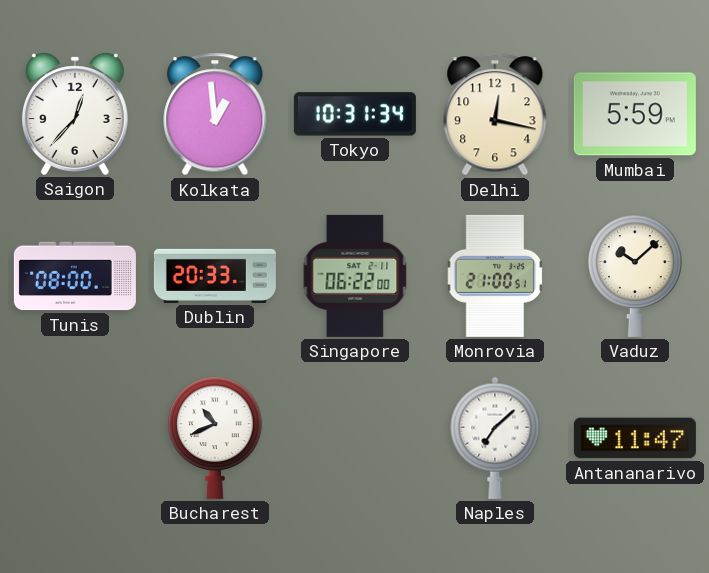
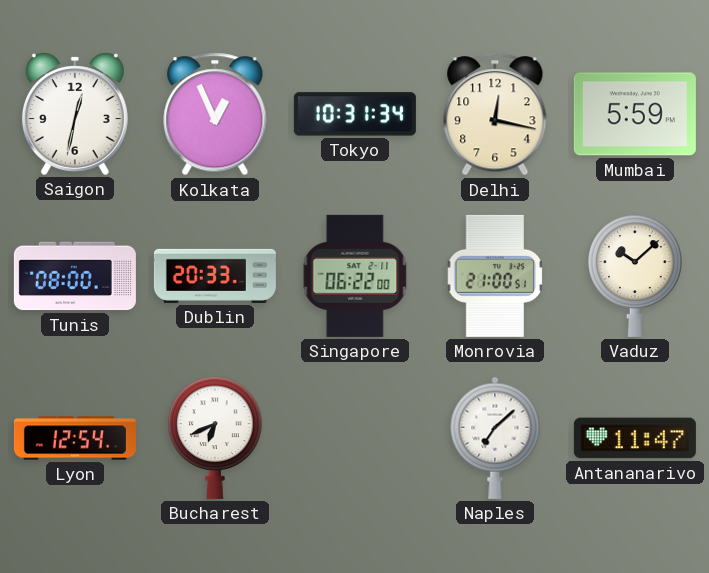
Saigon: 12:37 -> 12:32
Kolkata: 12:59 -> 12:56
Lyon: none -> 12:54
Bucharest: 10:41 -> 6:41
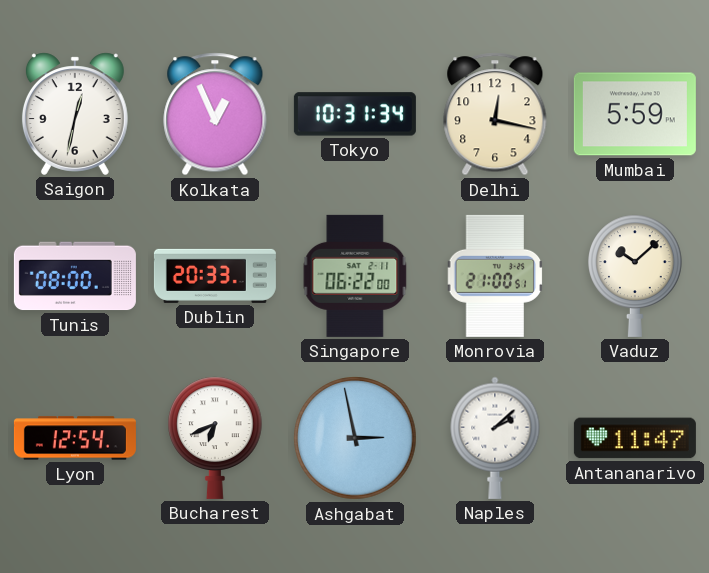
Ashgabat: none -> 2:58
Naples: 7:08 -> 2:08
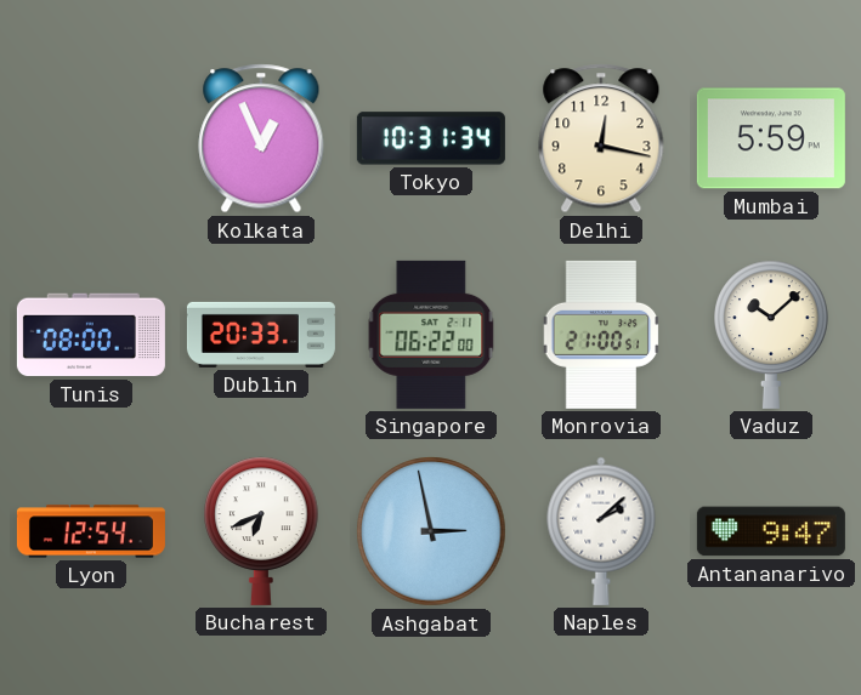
Saigon: 12:32 -> none
Antananarivo: 11:47 -> 9:47
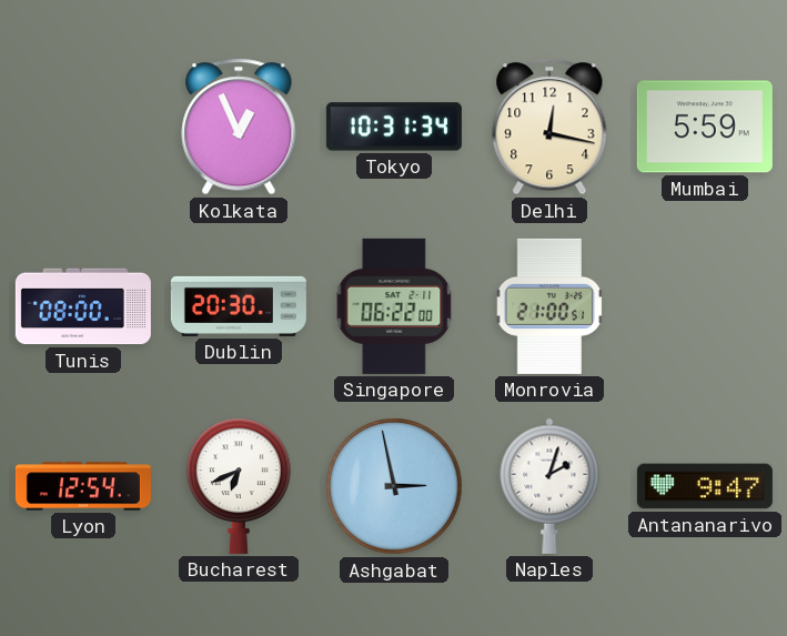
Dublin: 20:33 -> 20:30
Vaduz: 10:08 -> none
Naples: 2:08 -> 2:03
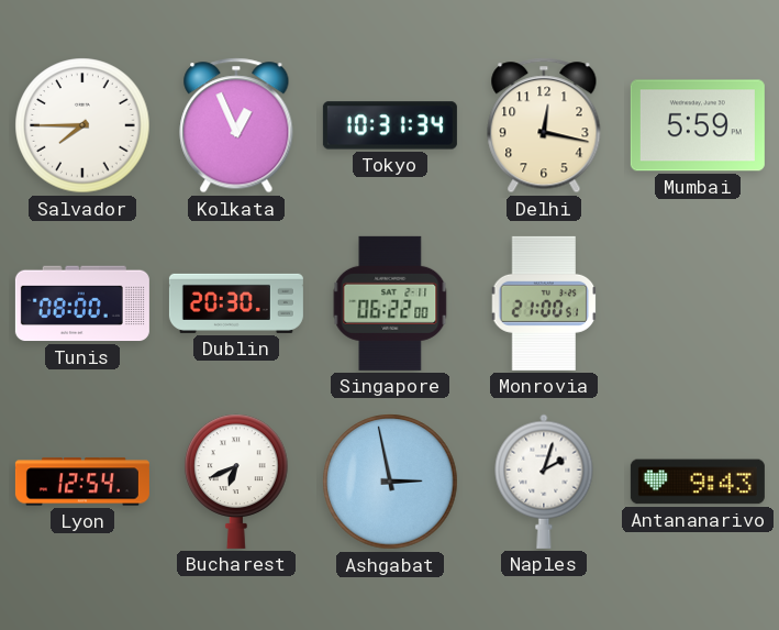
Salvador: none -> 7:45
Antananarivo: 9:47 -> 9:43
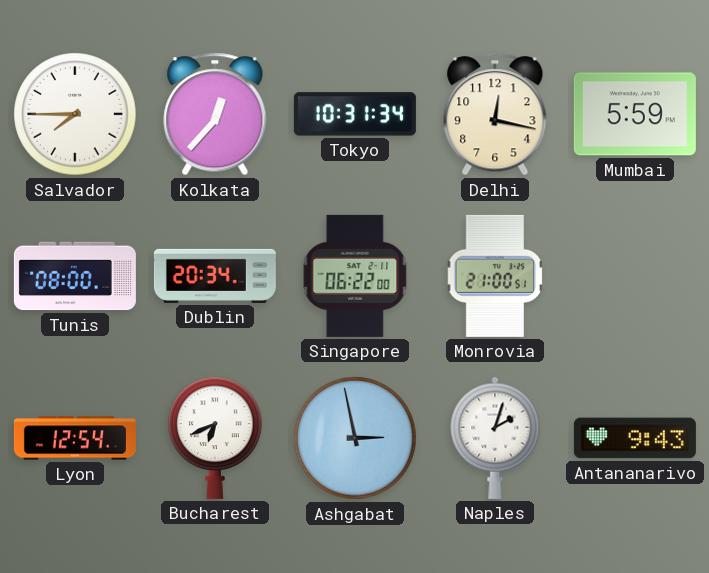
Kolkata: 12:56 -> 12:37
Dublin: 20:30 -> 20:34
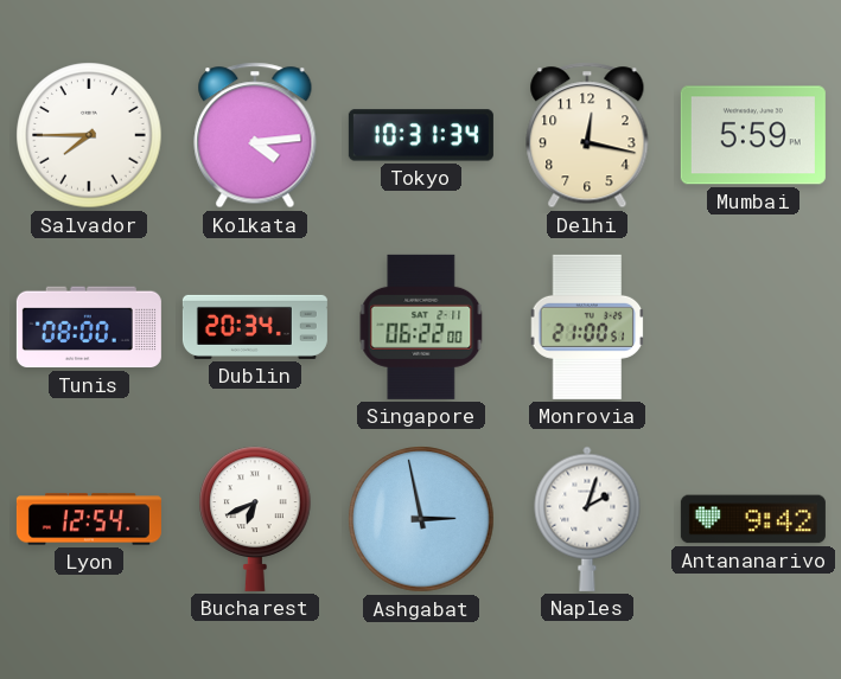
Kolkata: 12:37 -> 4:14
Antananarivo: 9:43 -> 9:42
